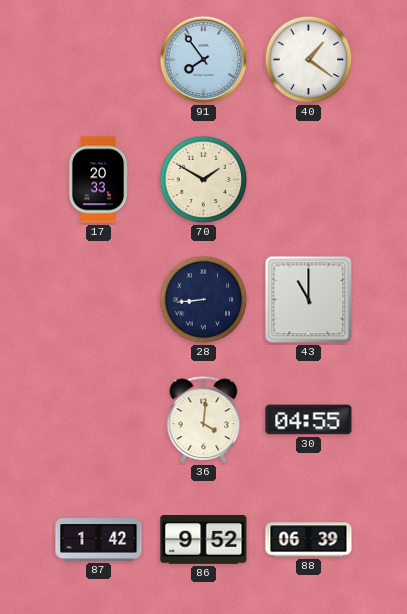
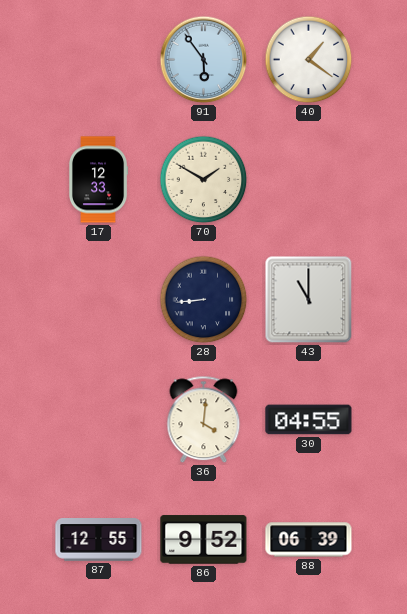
91: 7:54 -> 5:54
17: 20:33 -> 12:33
87: 1:42 -> 12:55
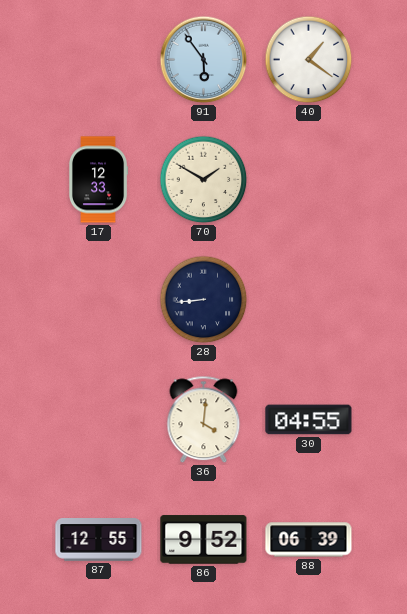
43: 11:00 -> none
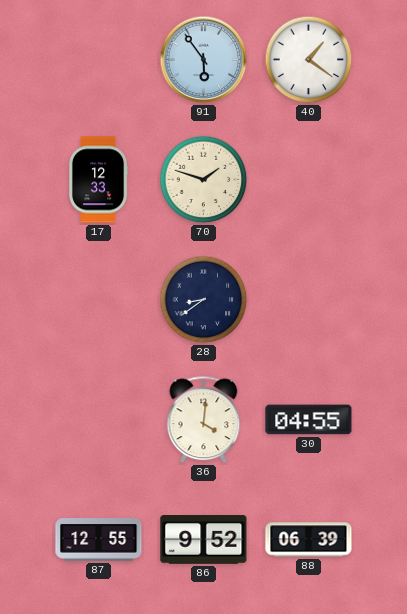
70: 1:50 -> 1:48
28: 8:44 -> 8:39
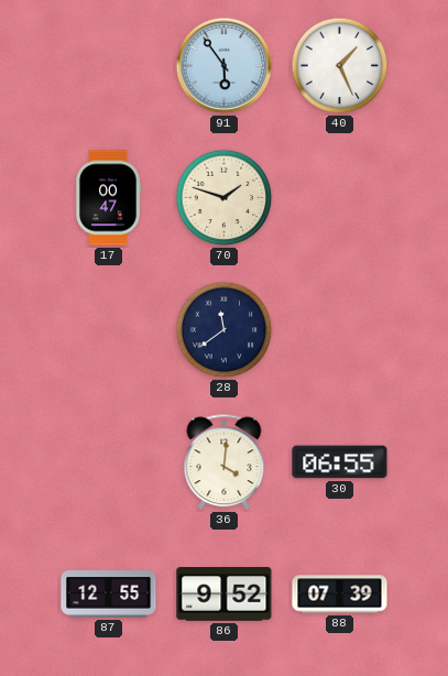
40: 1:21 -> 1:26
17: 12:33 -> 00:47
28: 8:39 -> 11:39
30: 04:55 -> 06:55
88: 06:39 -> 07:39
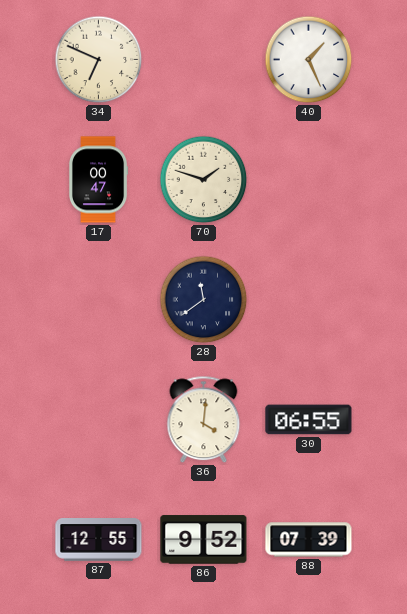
34: none -> 6:49
91: 5:54 -> none
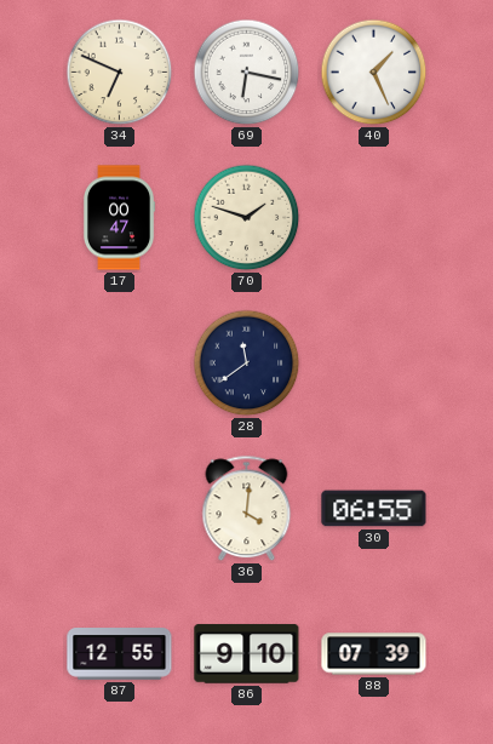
69: none -> 6:17
86: 9:52 -> 9:10
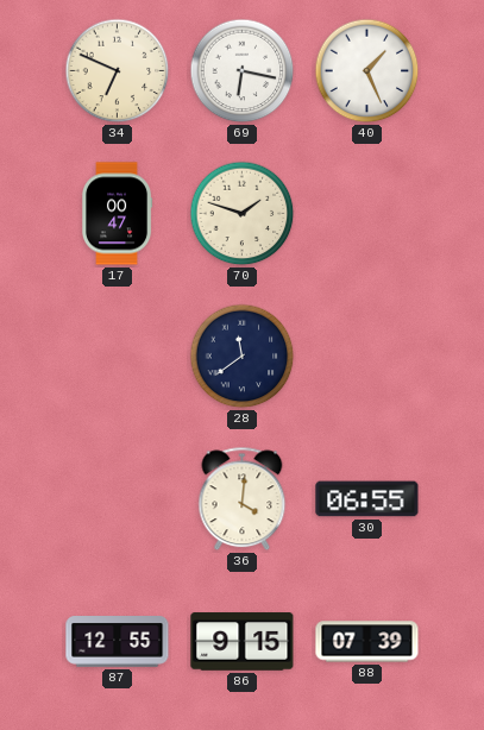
86: 9:10 -> 9:15
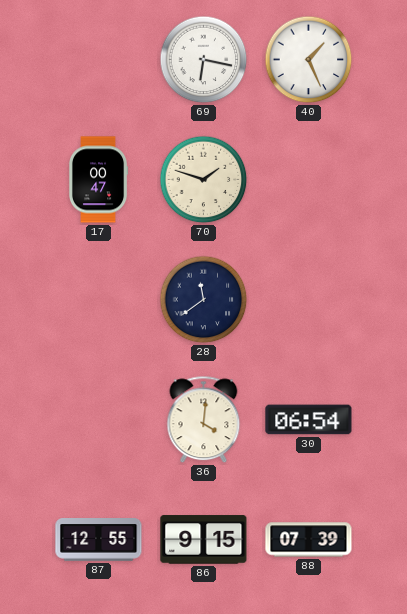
34: 6:49 -> none
30: 06:55 -> 06:54
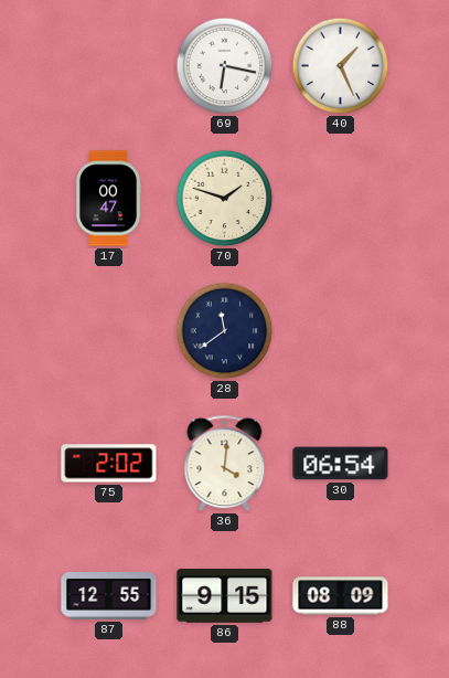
75: none -> 2:02
88: 07:39 -> 08:09
